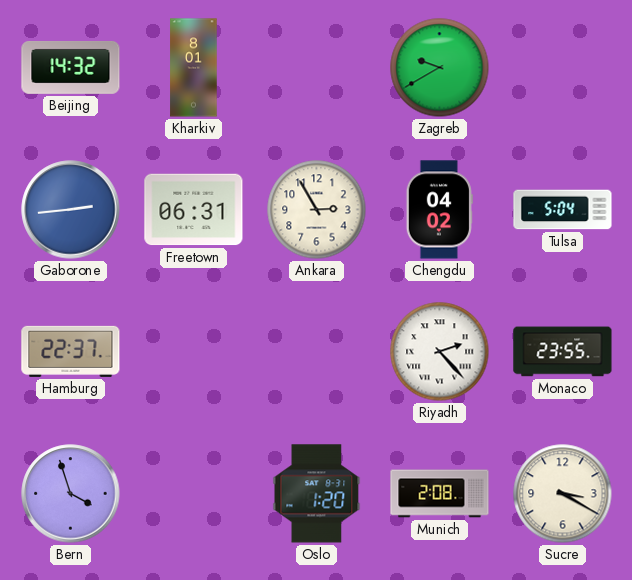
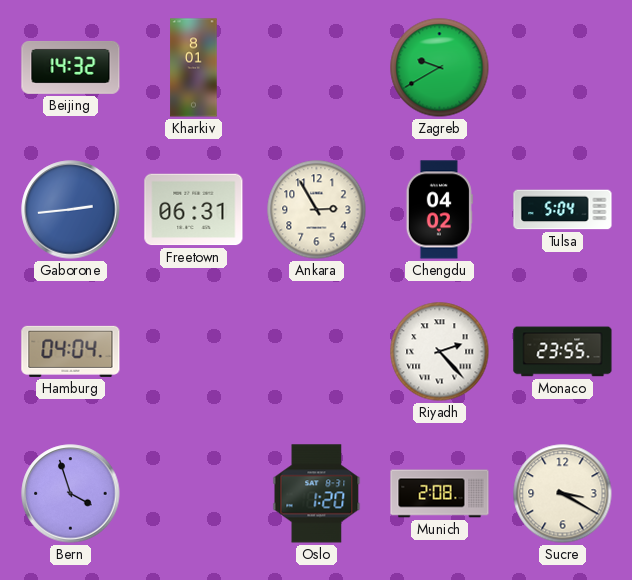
Hamburg: 22:37 -> 04:04
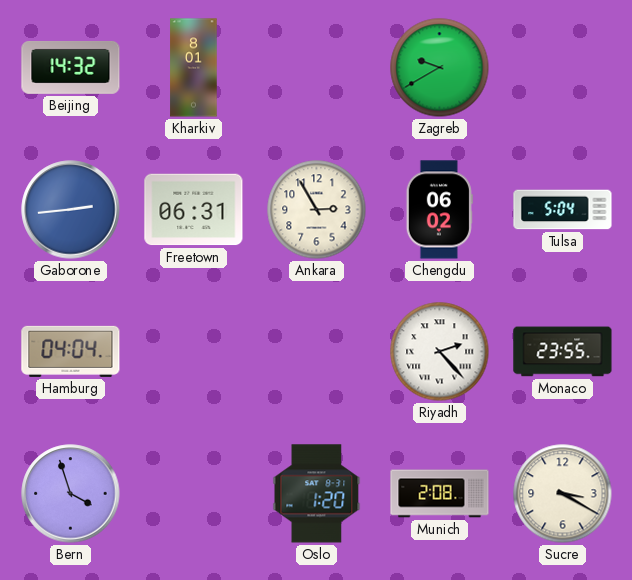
Chengdu: 04:02 -> 06:02
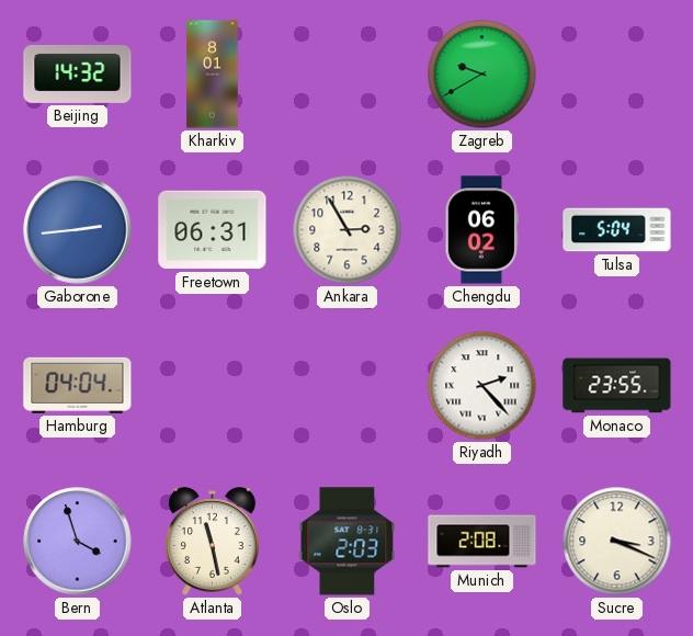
Atlanta: none -> 11:28
Oslo: 1:20 -> 2:03
Sucre: 3:20 -> 3:19
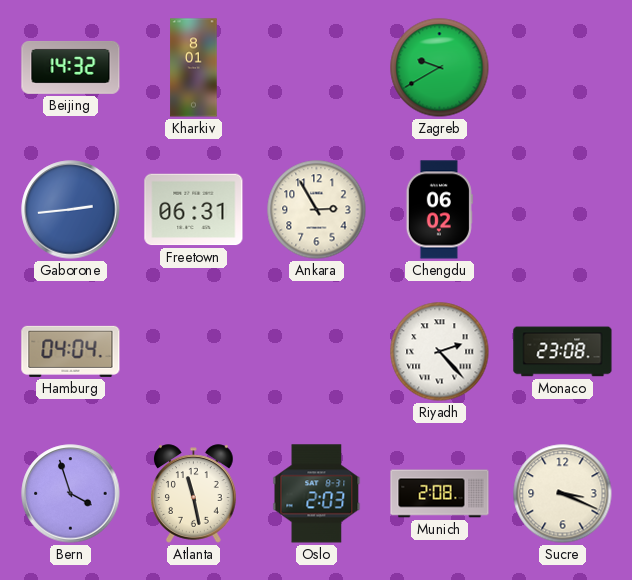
Tulsa: 5:04 -> none
Monaco: 23:55 -> 23:08
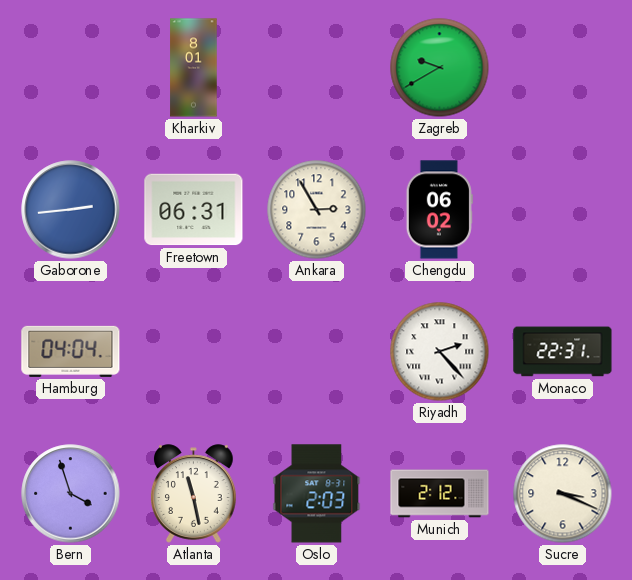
Beijing: 14:32 -> none
Monaco: 23:08 -> 22:31
Munich: 2:08 -> 2:12
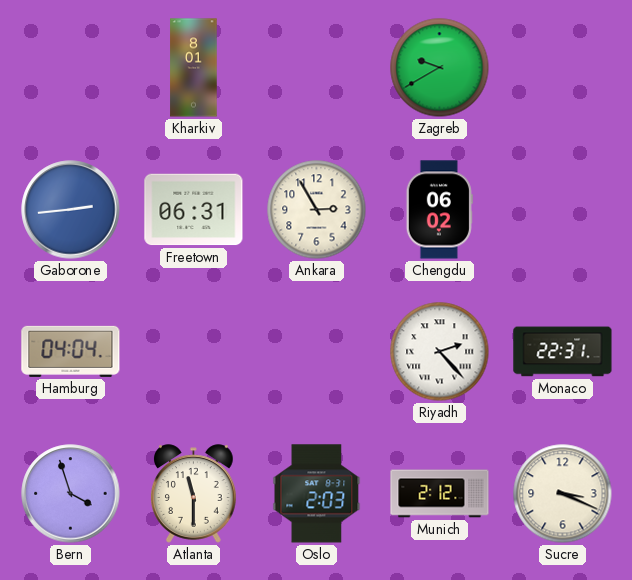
Atlanta: 11:28 -> 11:30
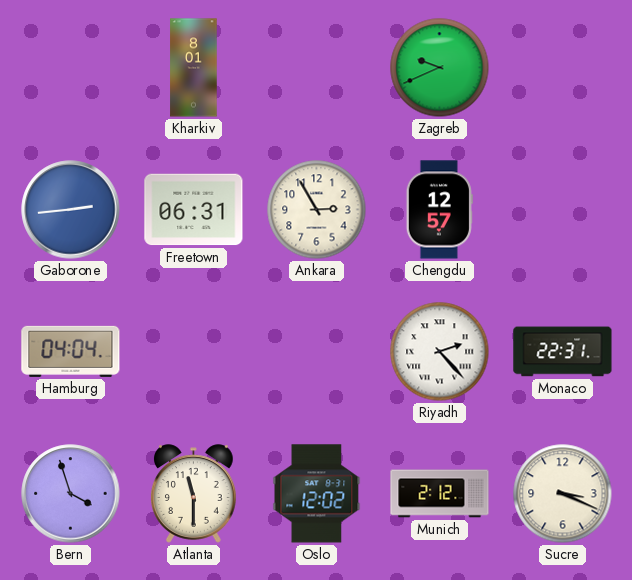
Zagreb: 9:40 -> 9:41
Chengdu: 06:02 -> 12:57
Oslo: 2:03 -> 12:02
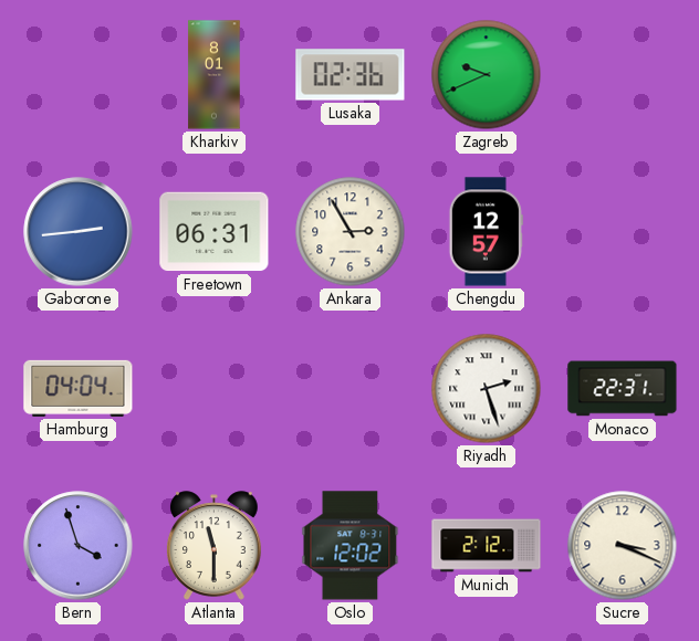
Lusaka: none -> 02:36
Riyadh: 2:23 -> 2:27
